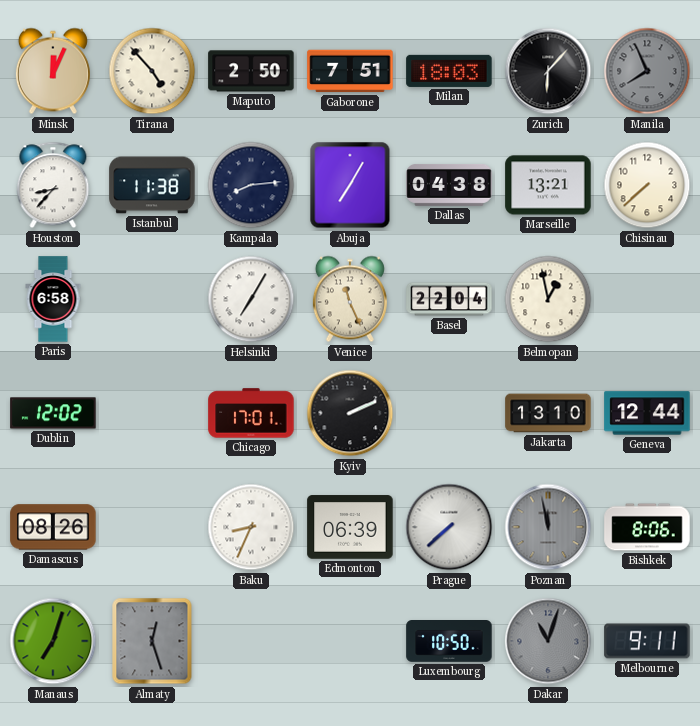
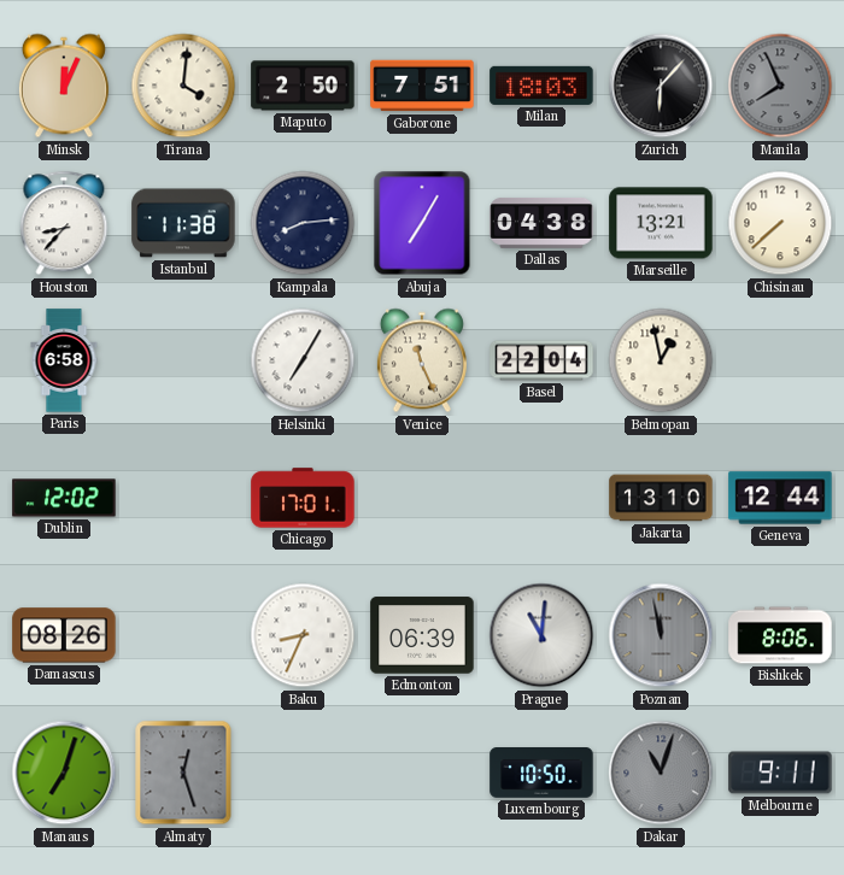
Tirana: 4:53 -> 4:01
Kyiv: 2:11 -> none
Prague: 7:38 -> 11:01
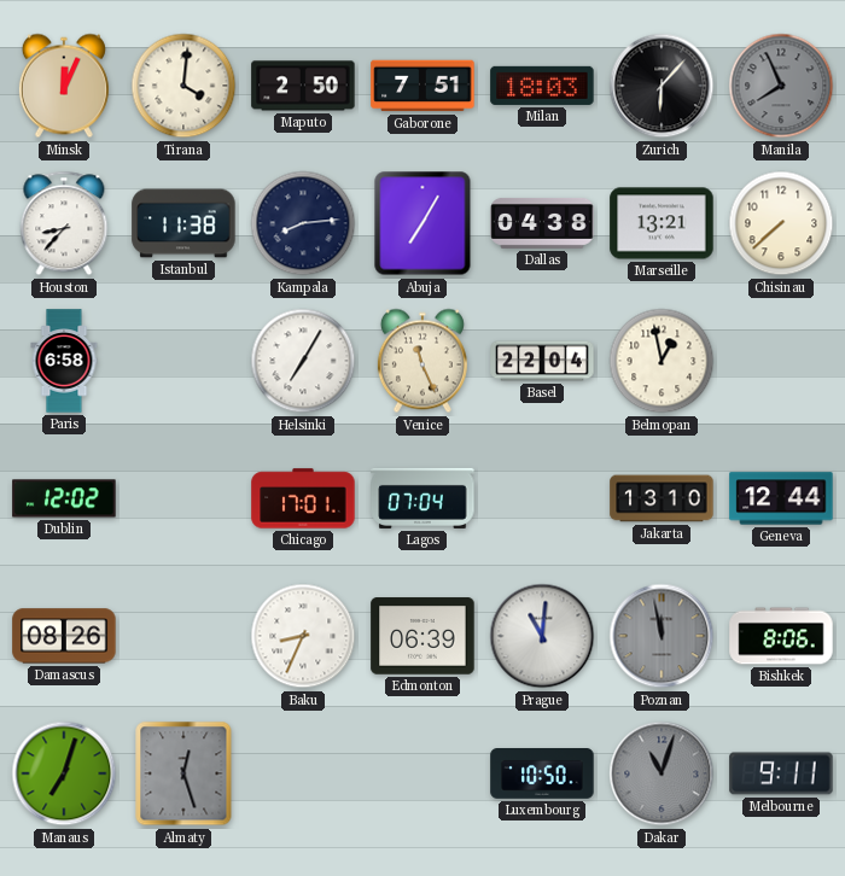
Lagos: none -> 07:04
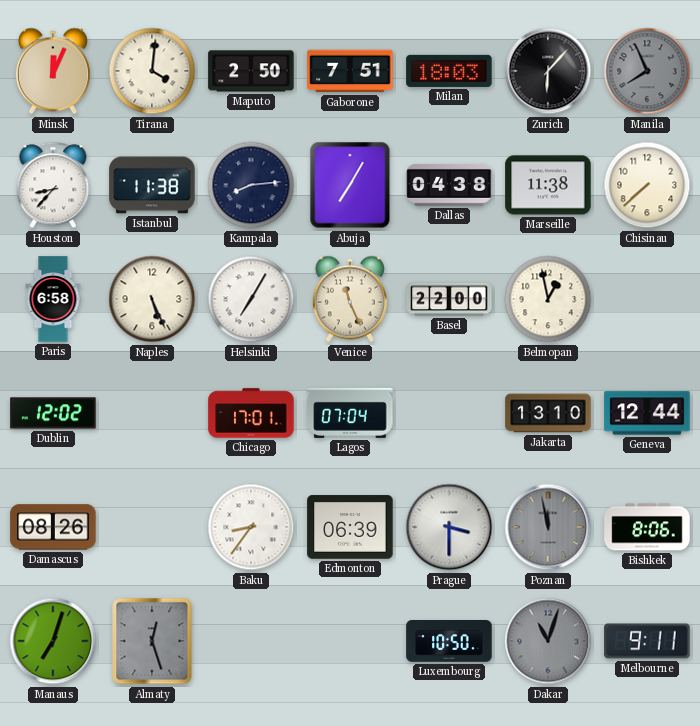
Marseille: 13:21 -> 11:38
Naples: none -> 5:26
Basel: 22:04 -> 22:00
Baku: 8:34 -> 8:36
Prague: 11:01 -> 3:30
